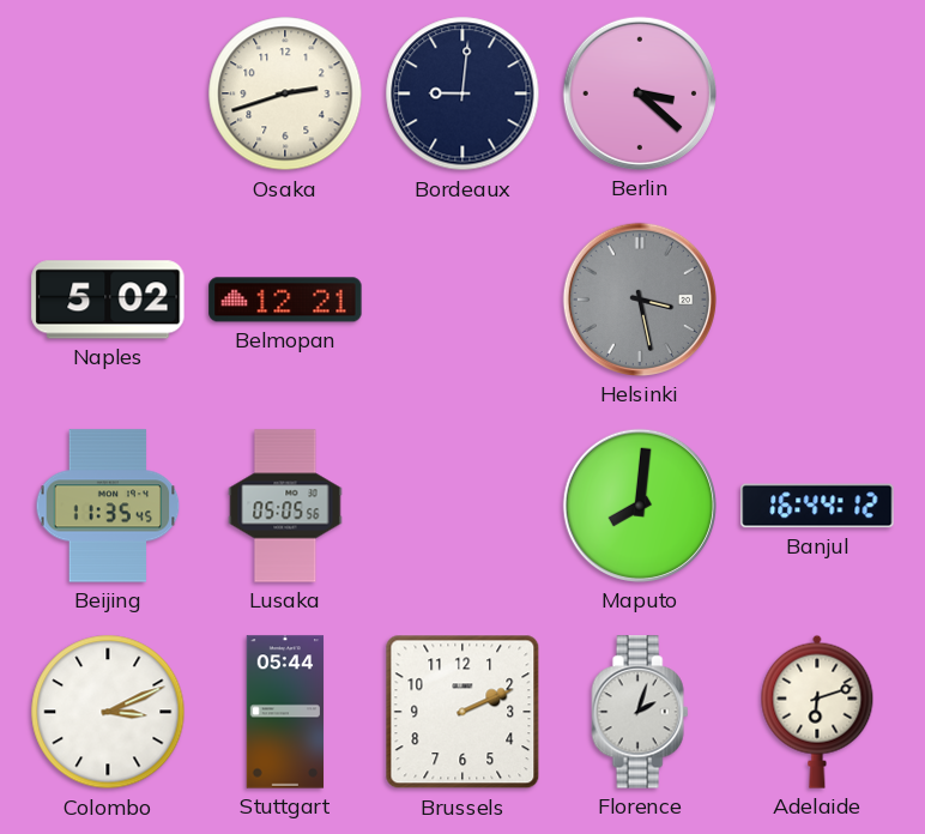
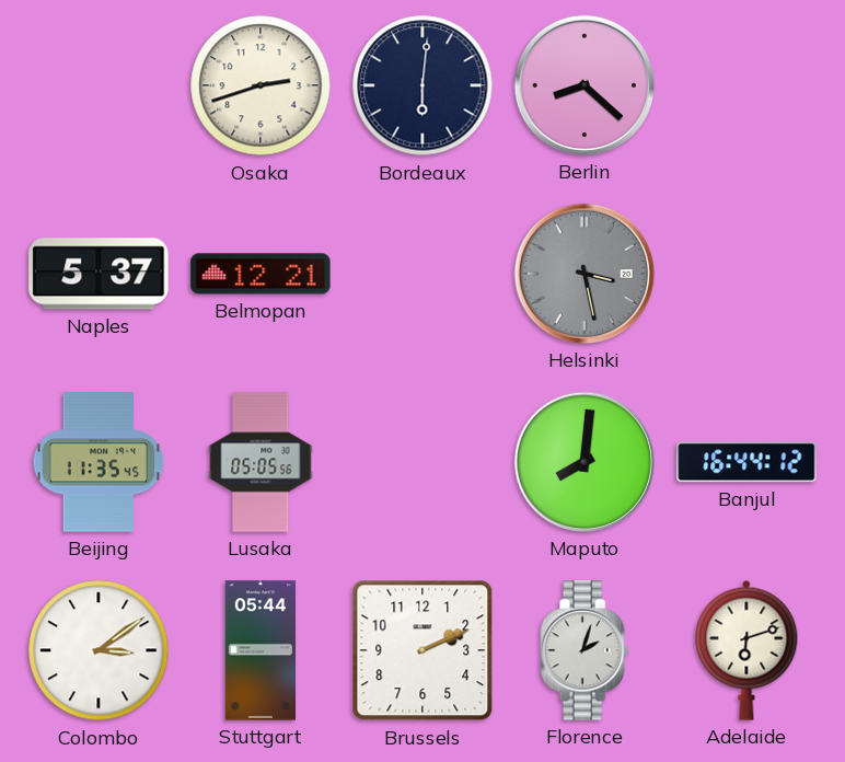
Bordeaux: 9:01 -> 6:01
Berlin: 3:22 -> 8:22
Naples: 5:02 -> 5:37
Colombo: 3:11 -> 3:09
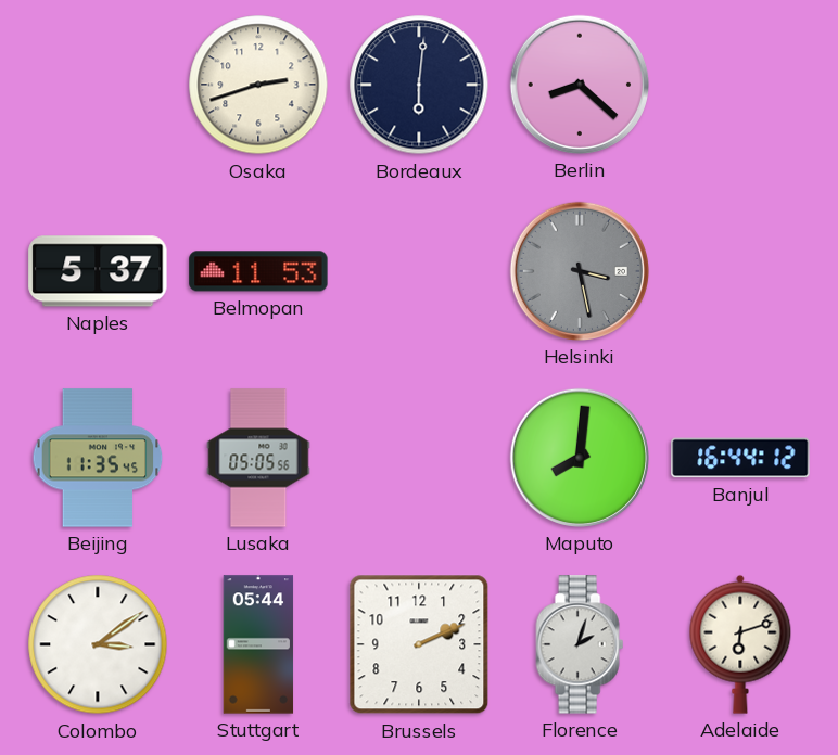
Belmopan: 12:21 -> 11:53
